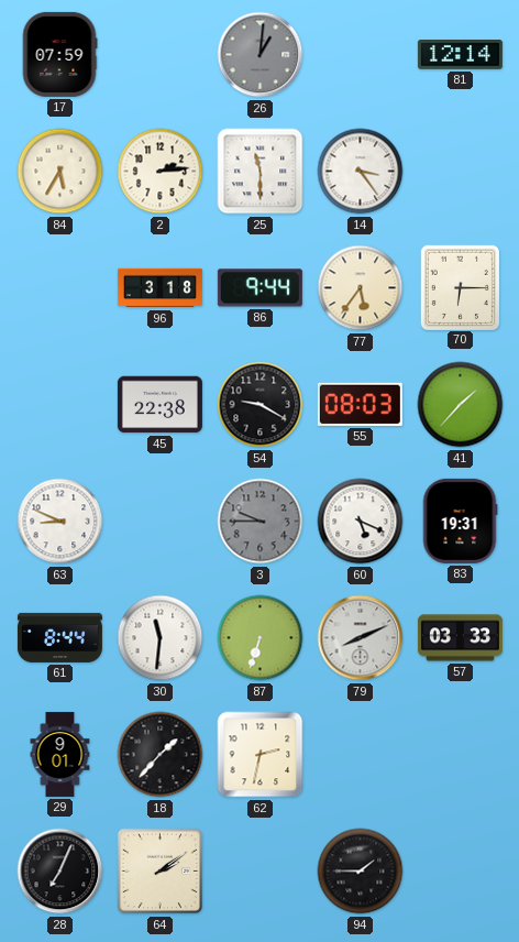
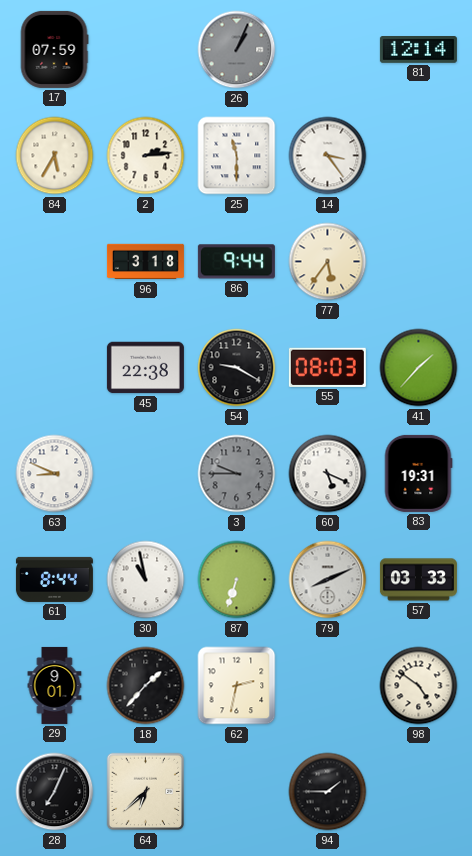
26: 1:01 -> 1:04
70: 6:15 -> none
30: 11:31 -> 10:58
98: none -> 4:51
64: 2:09 -> 6:38
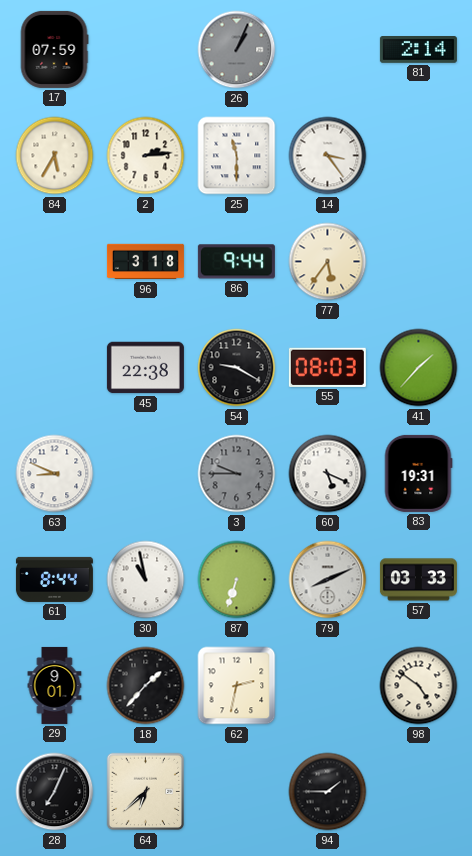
81: 12:14 -> 2:14
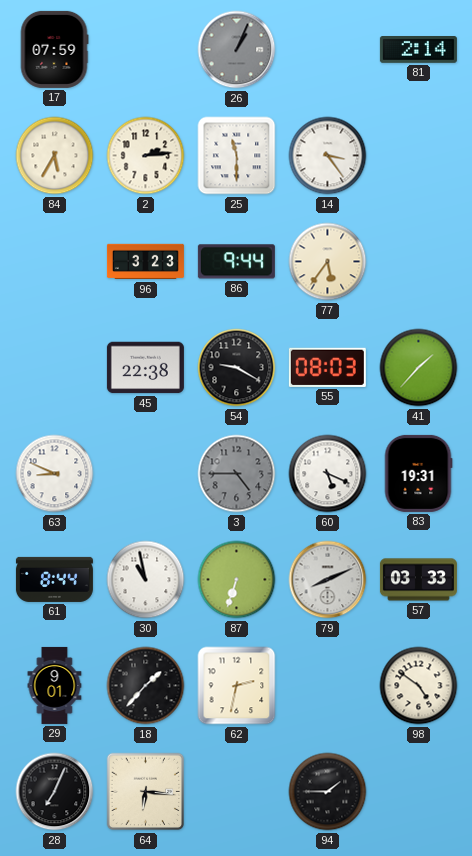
96: 3:18 -> 3:23
3: 9:45 -> 4:45
64: 6:38 -> 6:16
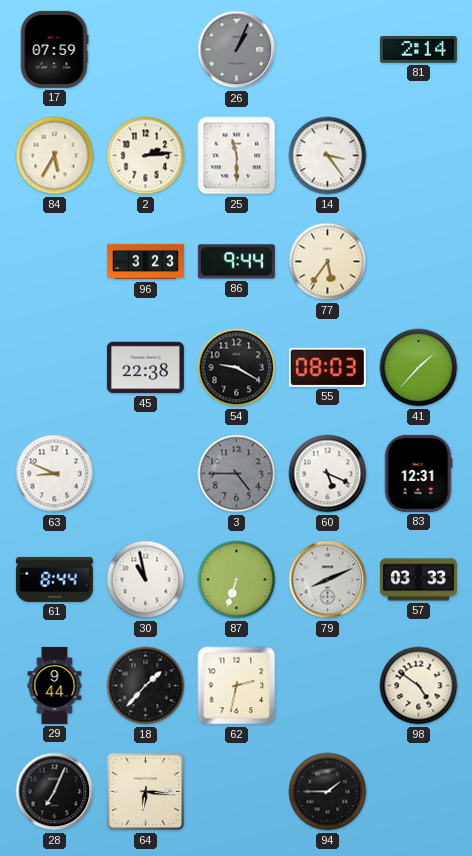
83: 19:31 -> 12:31
29: 9:01 -> 9:44
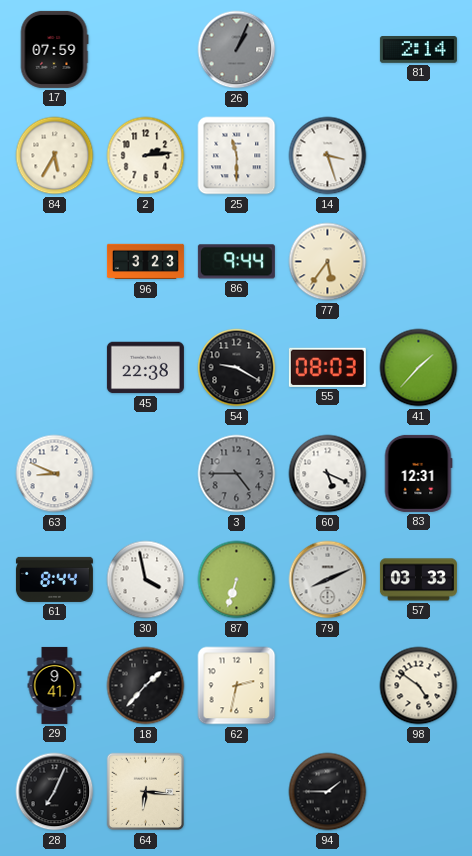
14: 3:24 -> 3:27
30: 10:58 -> 3:58
29: 9:44 -> 9:41
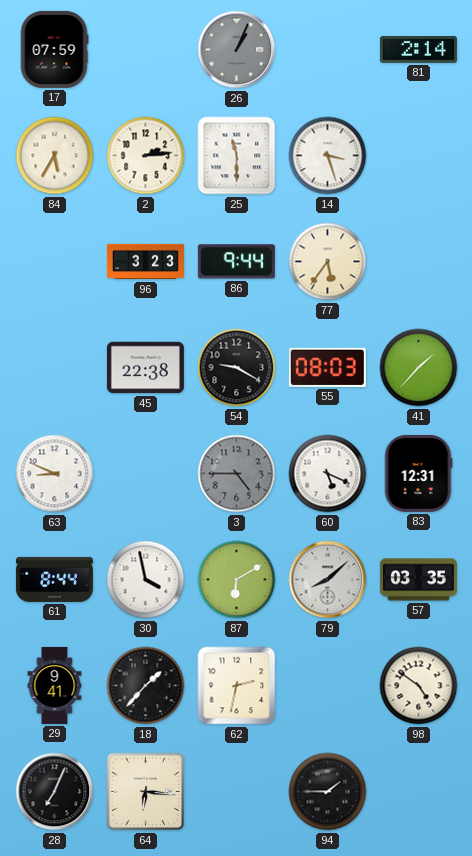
87: 6:33 -> 6:10
79: 8:11 -> 8:08
57: 03:33 -> 03:35
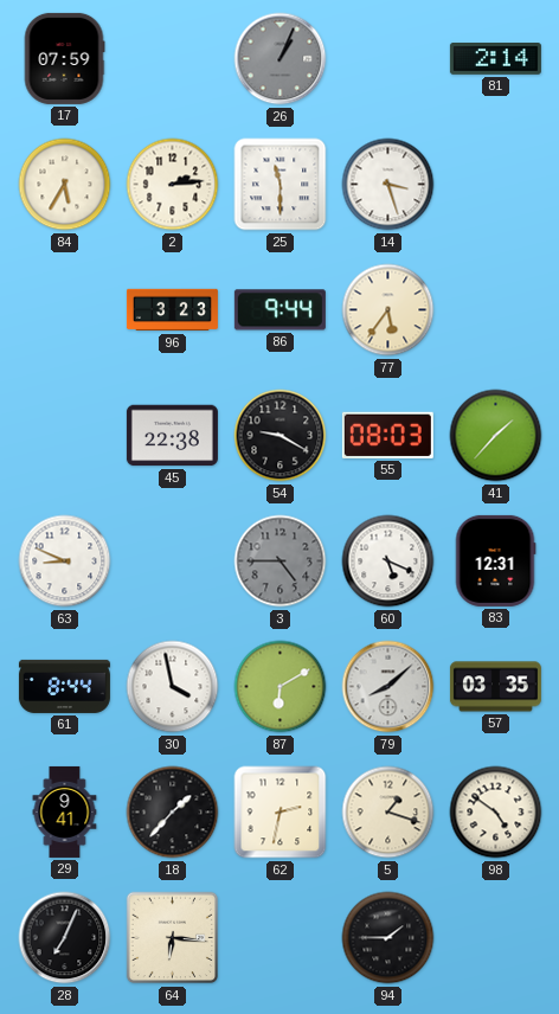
5: none -> 1:18
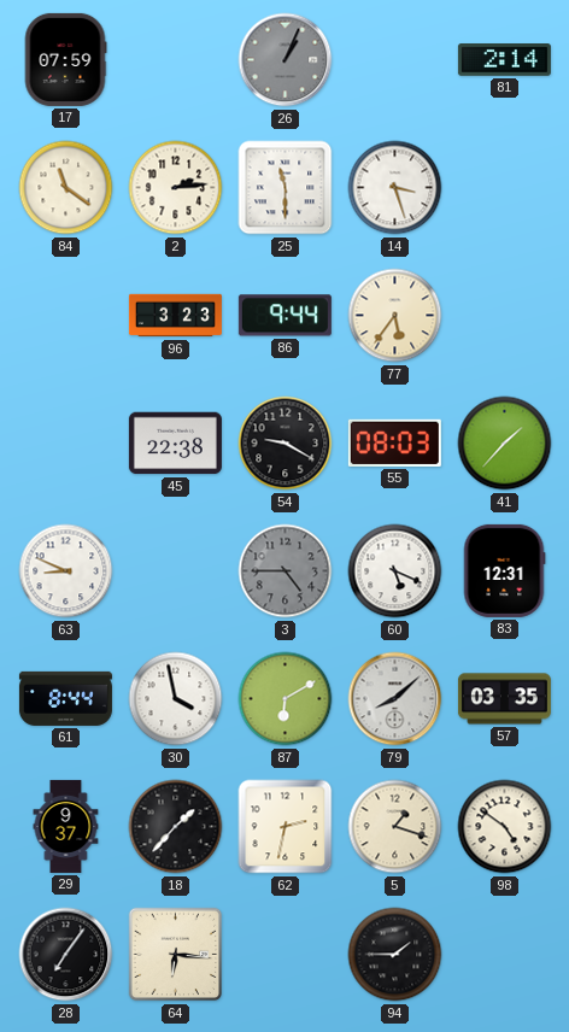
84: 5:35 -> 11:21
29: 9:41 -> 9:37
28: 7:04 -> 7:06
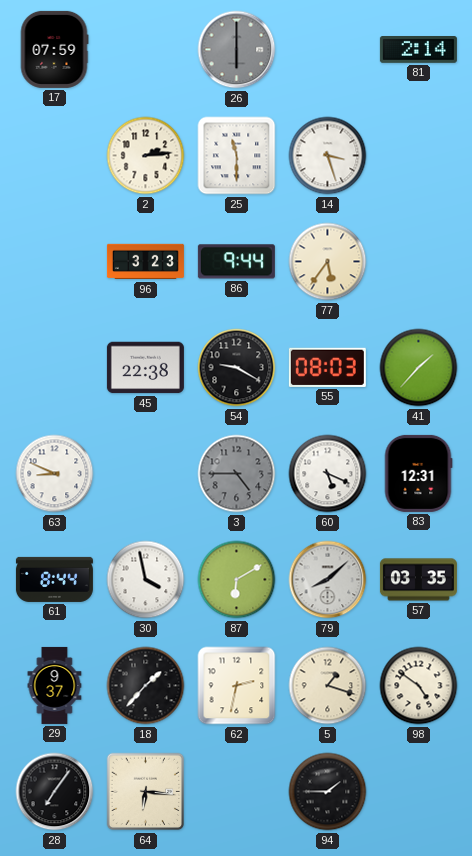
26: 1:04 -> 6:00
84: 11:21 -> none
